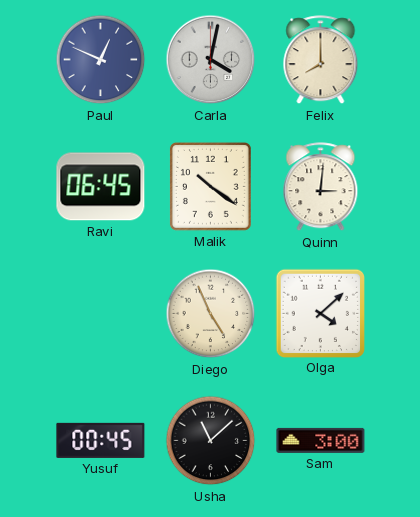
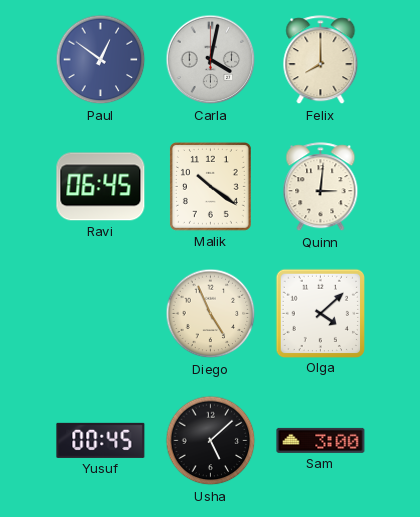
Paul: 12:49 -> 12:51
Usha: 11:08 -> 5:08
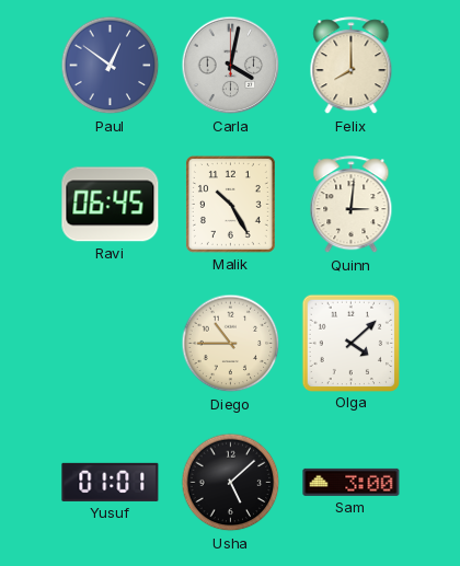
Malik: 10:21 -> 10:25
Diego: 4:56 -> 10:45
Yusuf: 00:45 -> 01:01
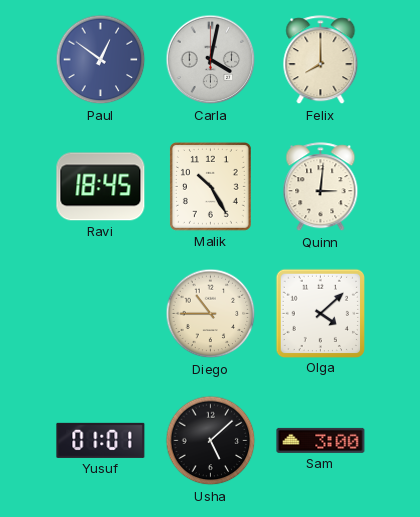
Ravi: 06:45 -> 18:45
